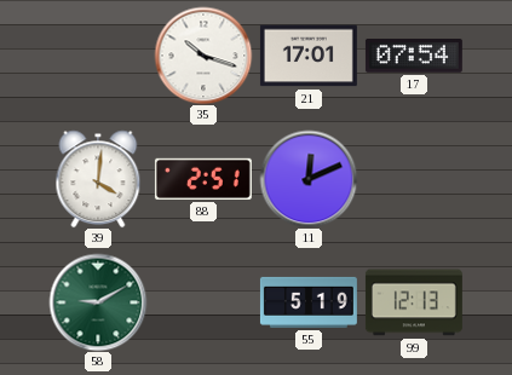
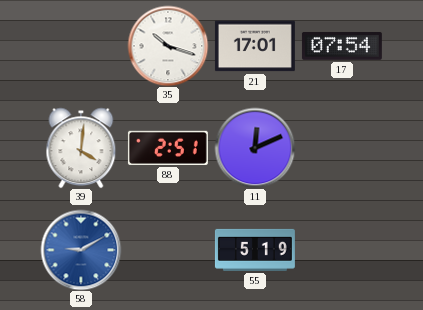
58 dial: green -> blue
99: 12:13 -> none
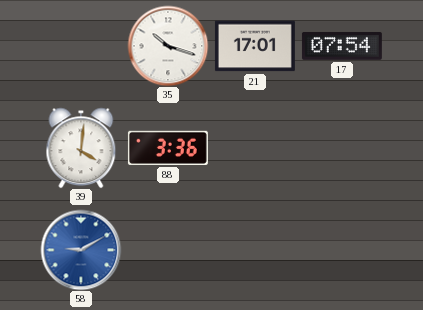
88: 2:51 -> 3:36
11: 12:11 -> none
55: 5:19 -> none
